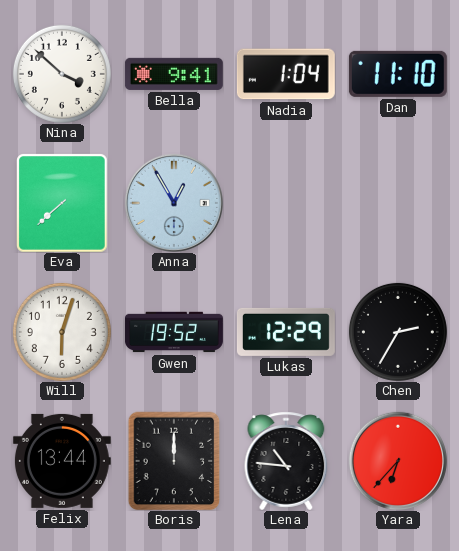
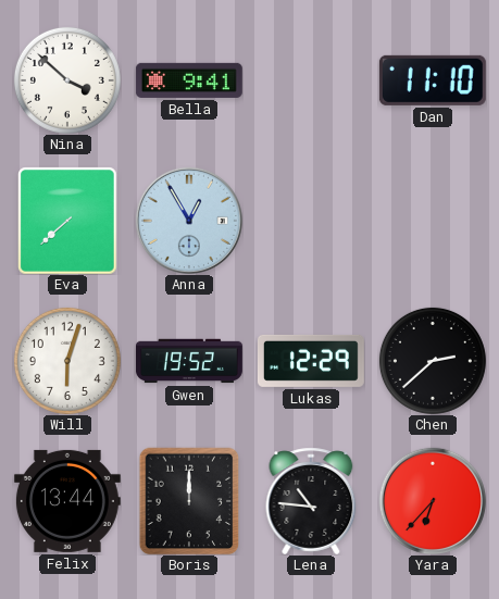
Nadia: 1:04 -> none
Chen: 2:35 -> 2:38
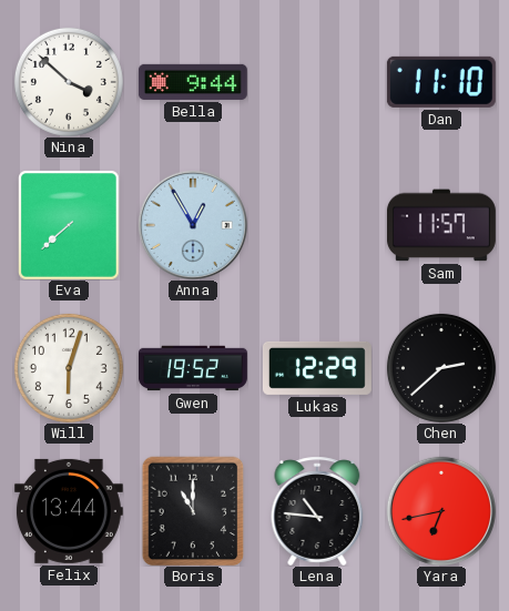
Bella: 9:41 -> 9:44
Sam: none -> 11:57
Boris: 12:00 -> 11:00
Yara: 6:37 -> 6:43
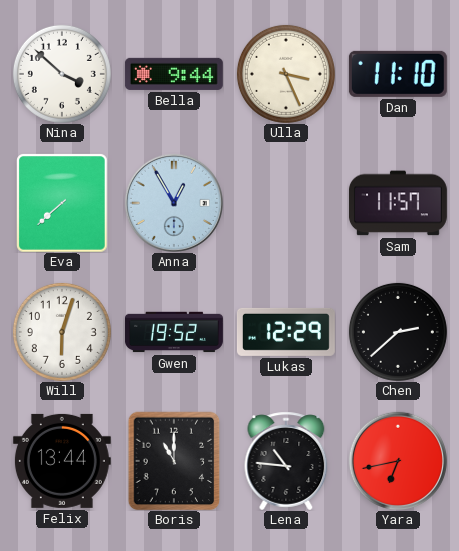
Ulla: none -> 3:26
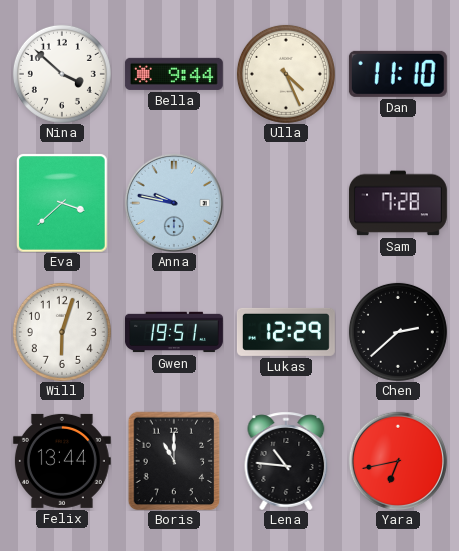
Ulla: 3:26 -> 4:26
Eva: 7:38 -> 3:38
Anna: 12:55 -> 9:47
Sam: 11:57 -> 7:28
Gwen: 19:52 -> 19:51
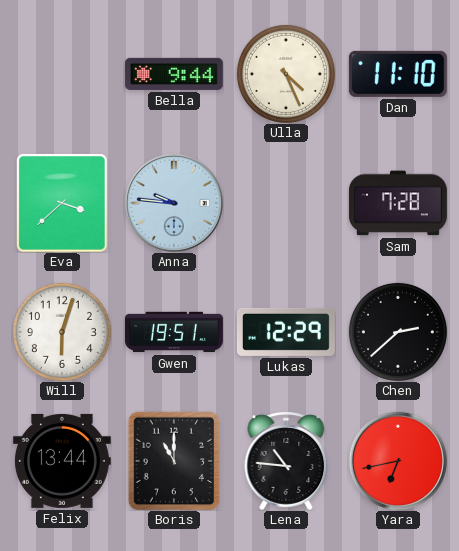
Nina: 3:52 -> none
Anna: 9:47 -> 9:46
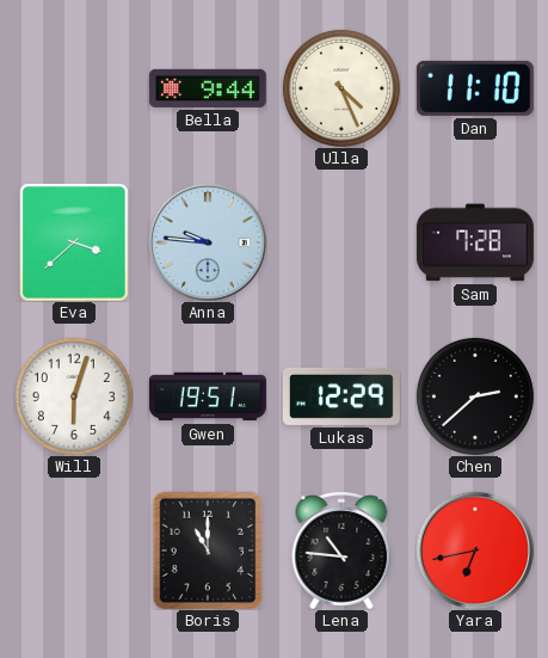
Felix: 13:44 -> none
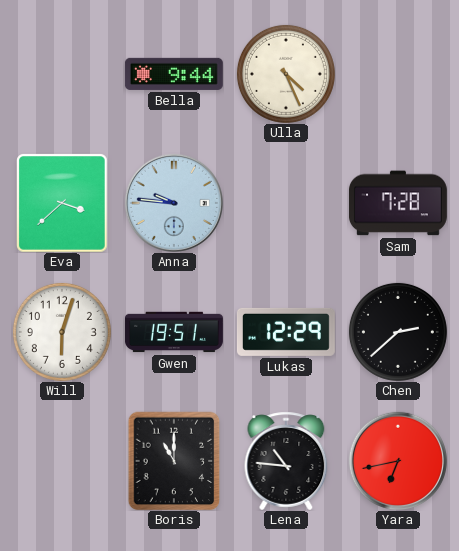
Dan: 11:10 -> none
